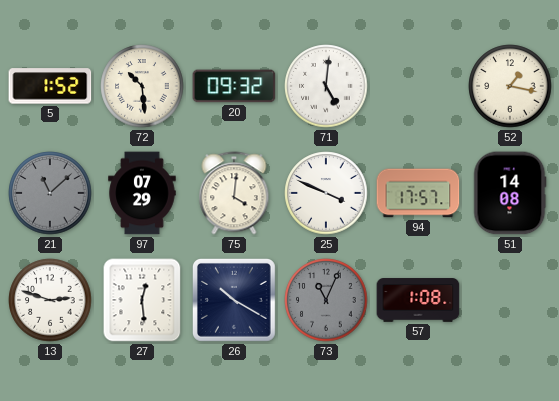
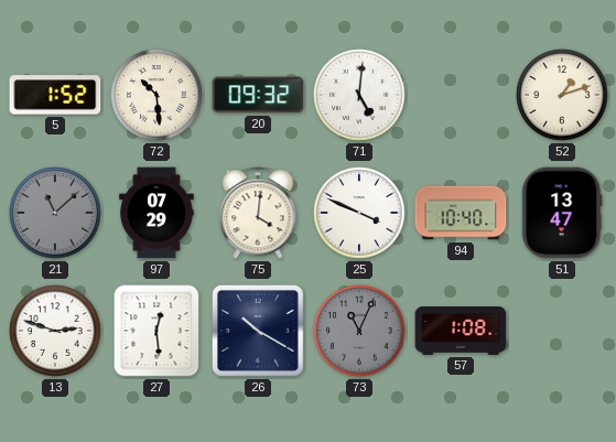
52: 1:17 -> 1:12
94: 17:57 -> 10:40
51: 14:08 -> 13:47
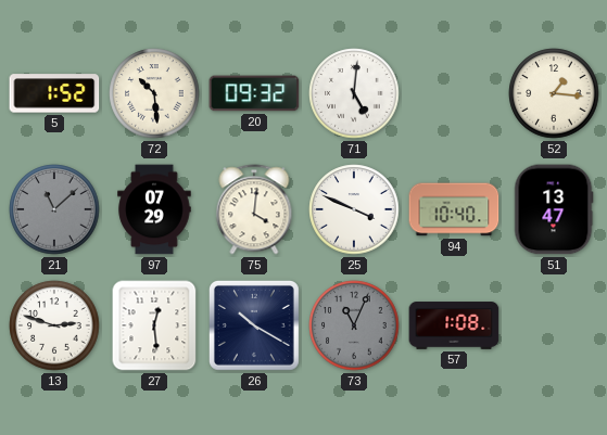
52: 1:12 -> 1:16
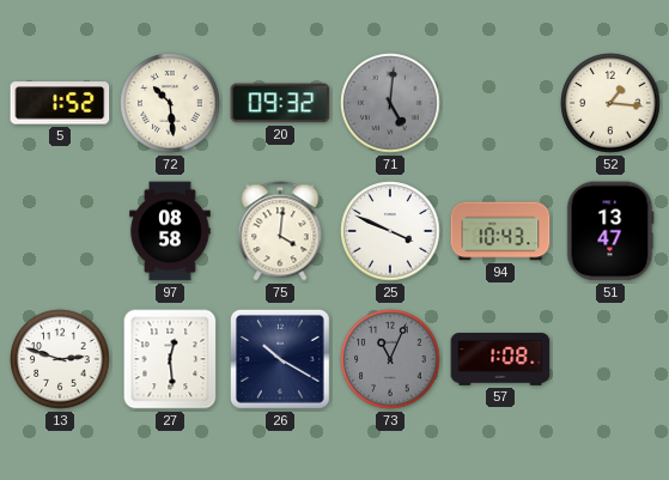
71 dial: white -> grey
21: 11:08 -> none
97: 07:29 -> 08:58
94: 10:40 -> 10:43
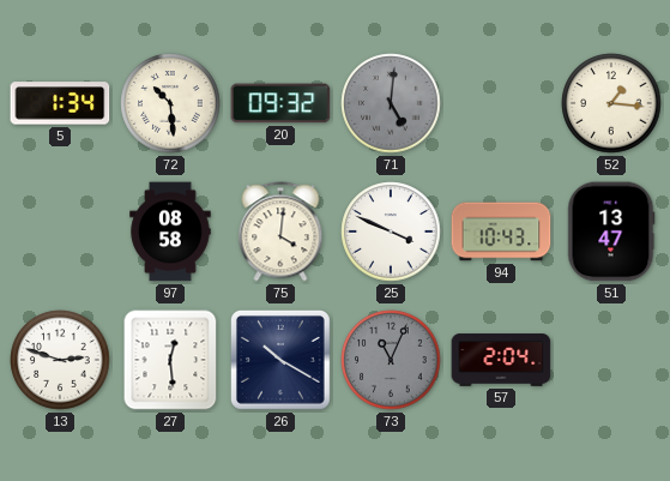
5: 1:52 -> 1:34
57: 1:08 -> 2:04
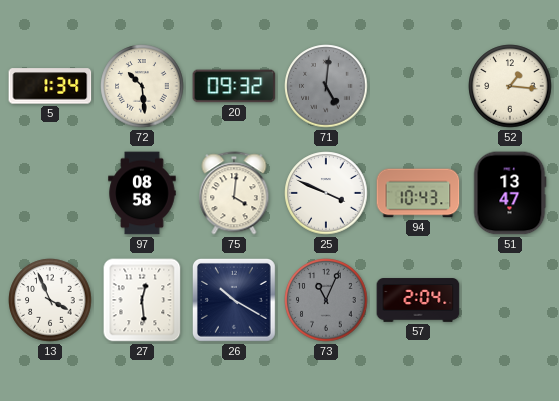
13: 2:48 -> 3:56
